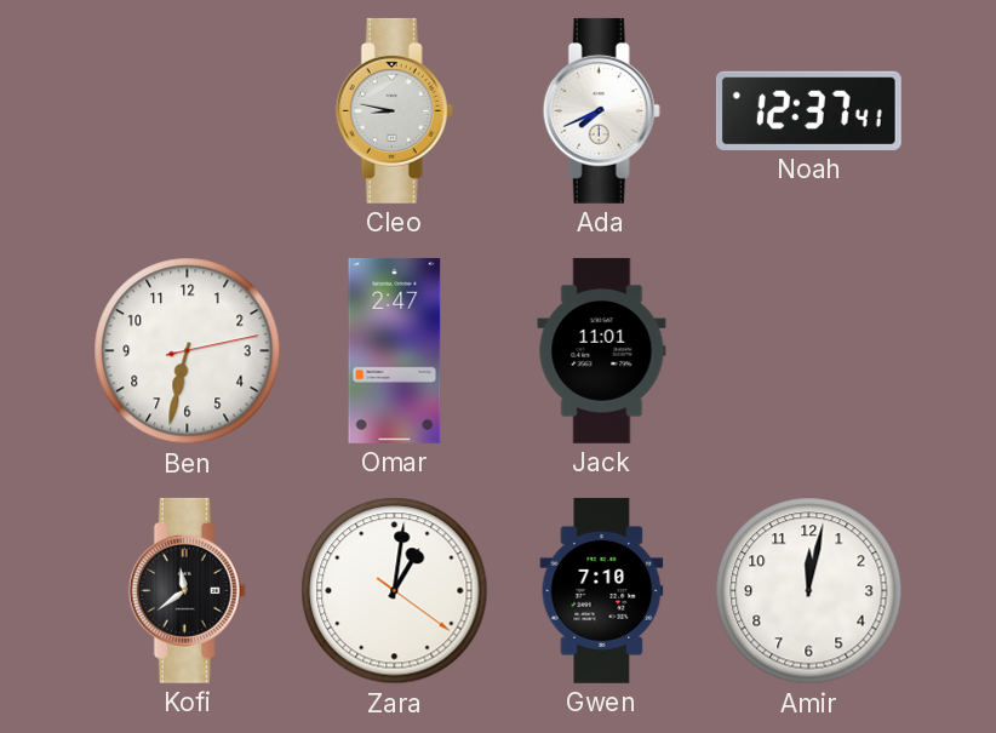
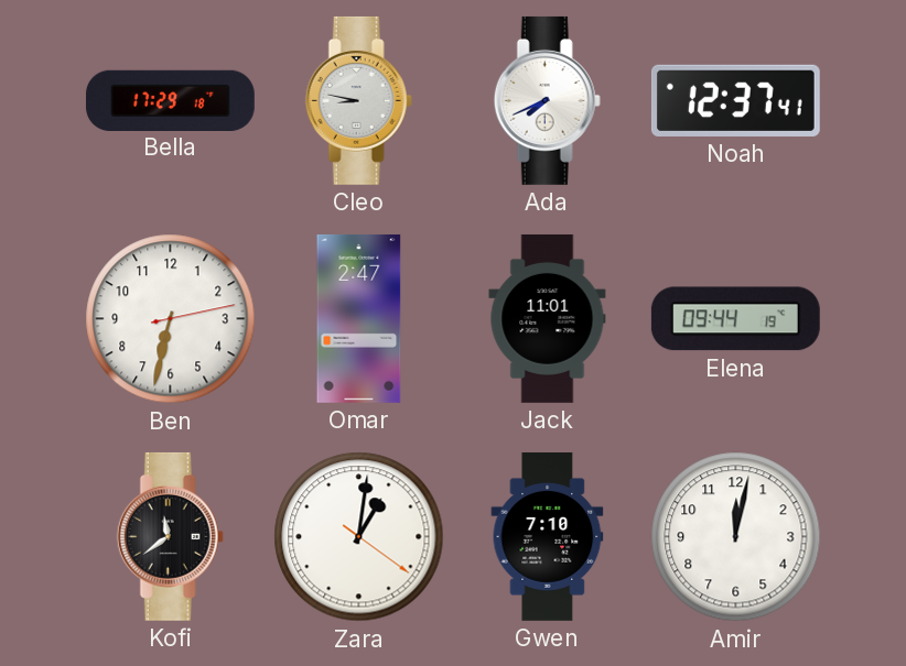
Bella: none -> 17:29
Elena: none -> 09:44
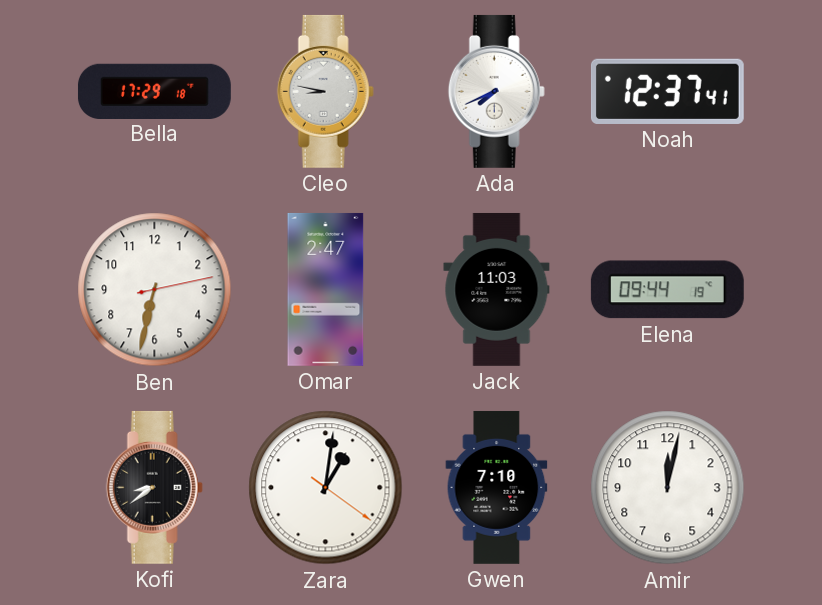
Jack: 11:01 -> 11:03
Kofi: 11:39 -> 8:39
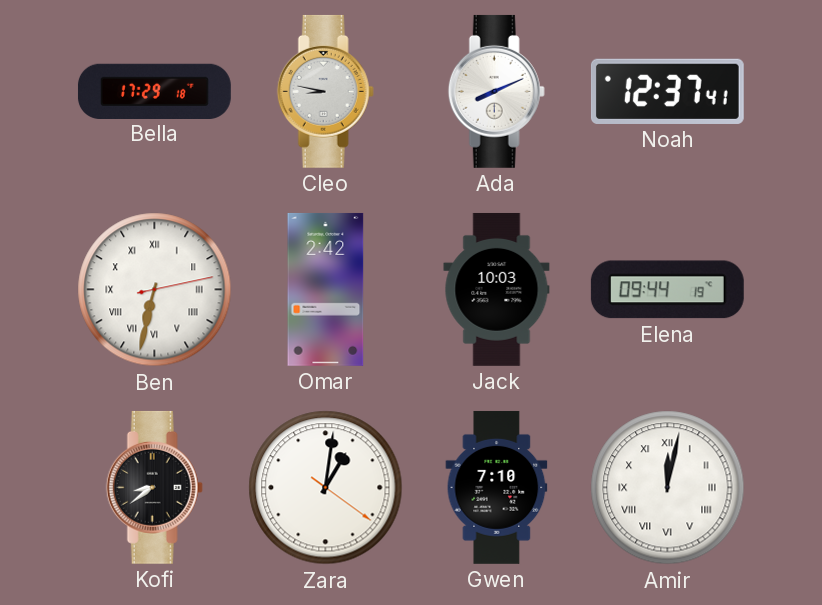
Ada: 7:41 -> 8:11
Ben numerals: Arabic -> Roman
Omar: 2:47 -> 2:42
Jack: 11:03 -> 10:03
Amir numerals: Arabic -> Roman
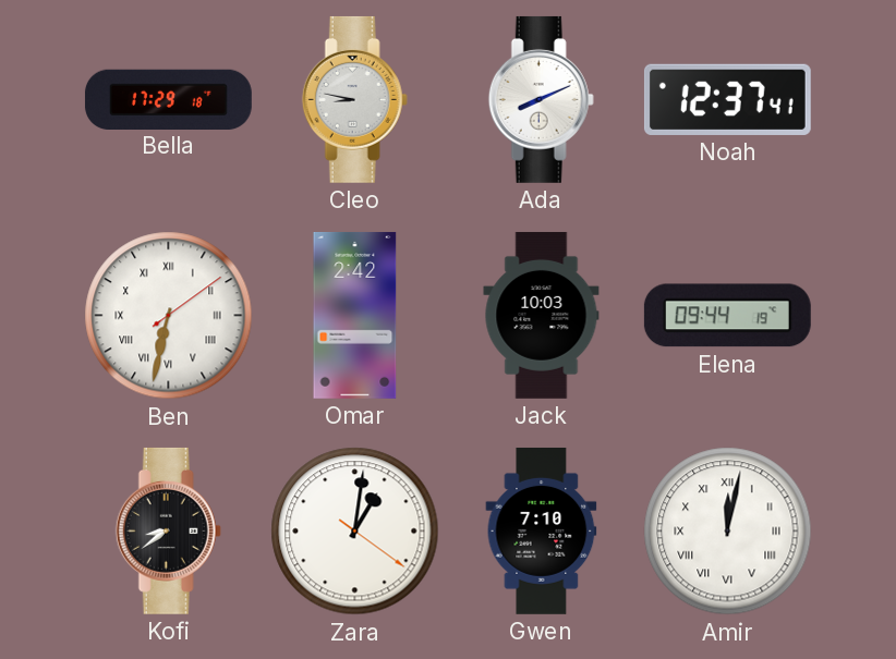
Ben: 6:32:13 -> 6:32:09
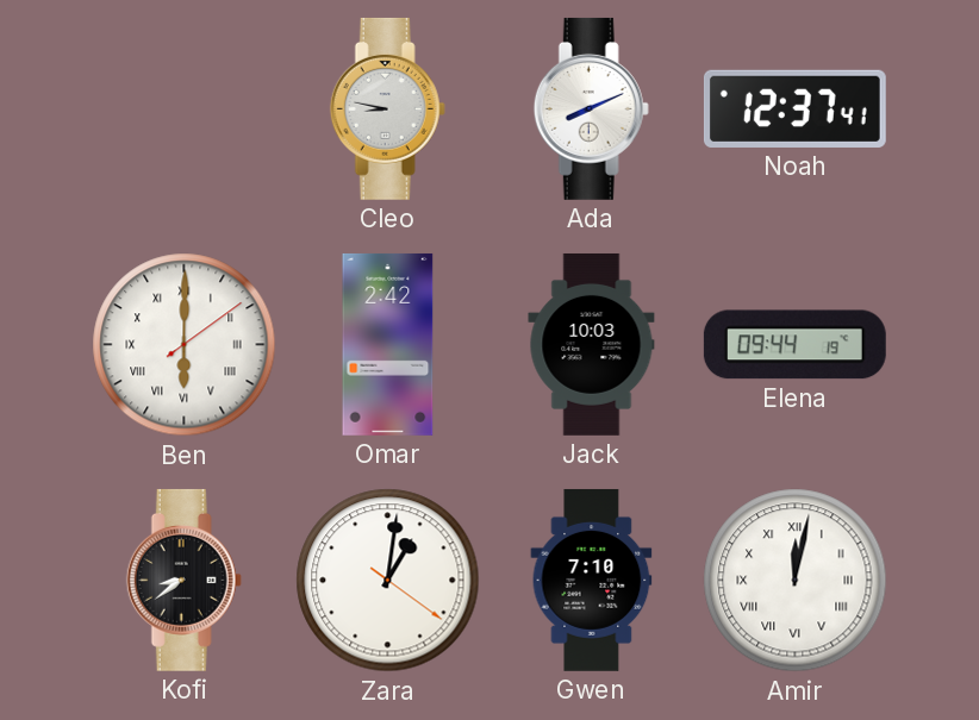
Bella: 17:29 -> none
Ben: 6:32 -> 6:00
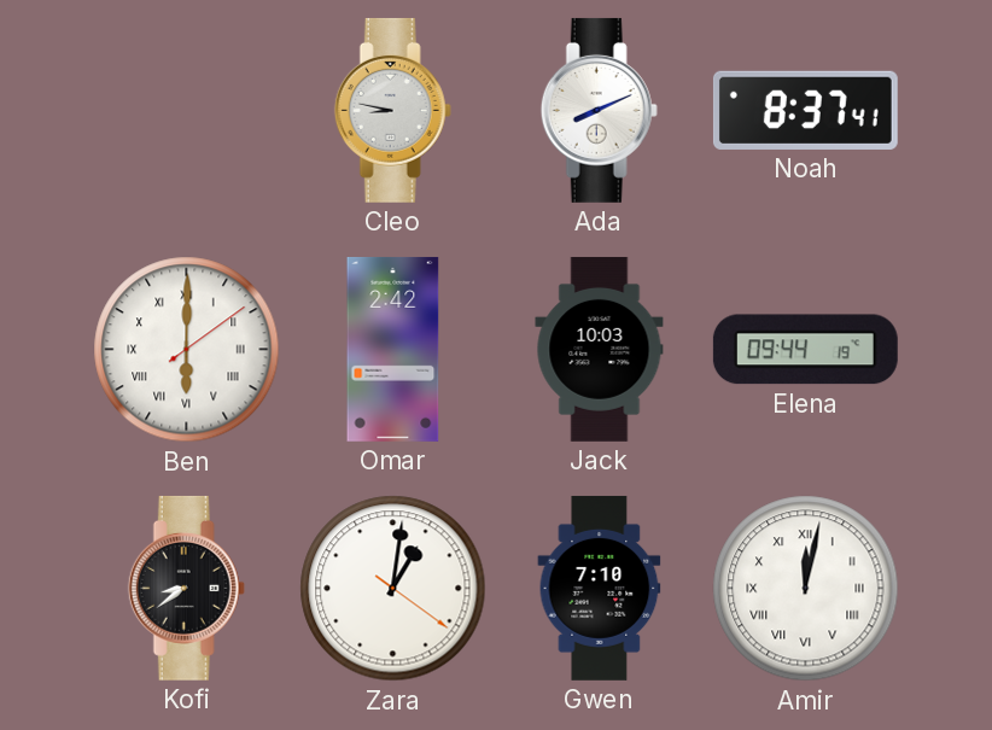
Noah: 12:37 -> 8:37
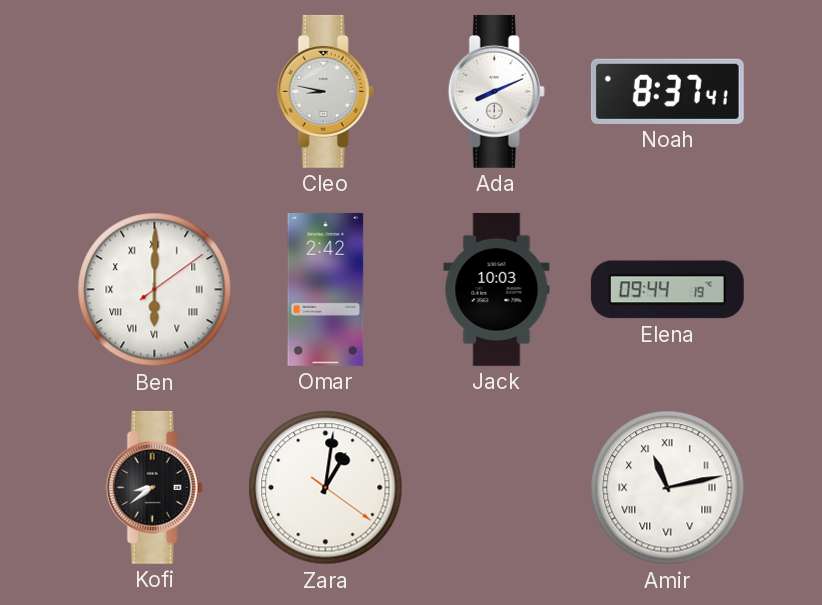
Gwen: 7:10 -> none
Amir: 12:02 -> 11:13
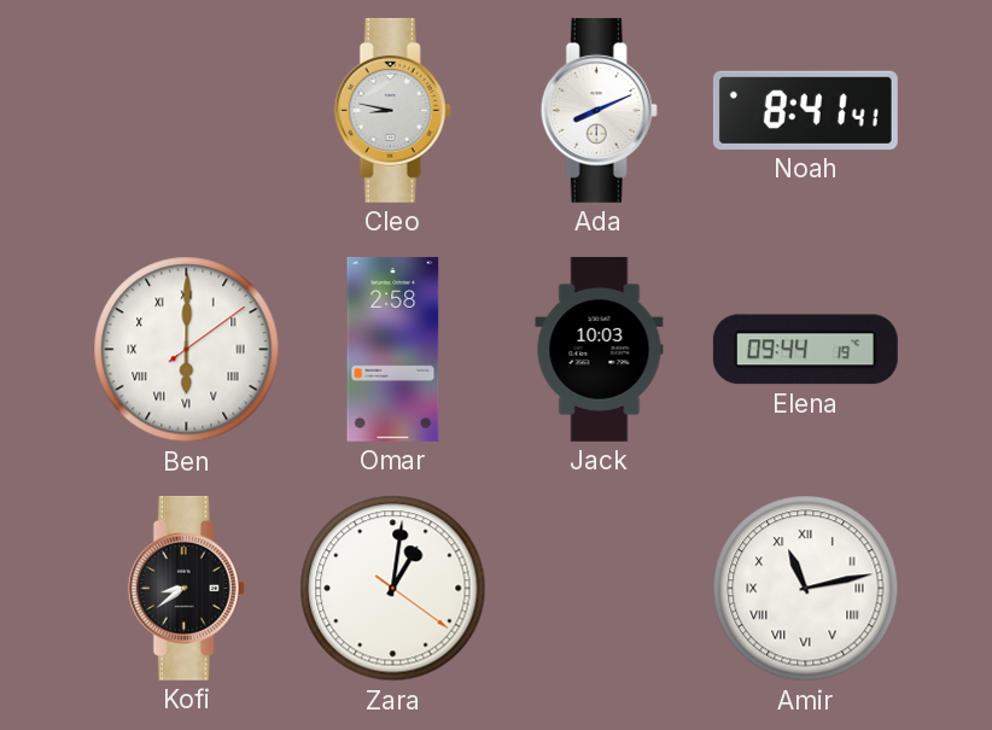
Noah: 8:37 -> 8:41
Omar: 2:42 -> 2:58
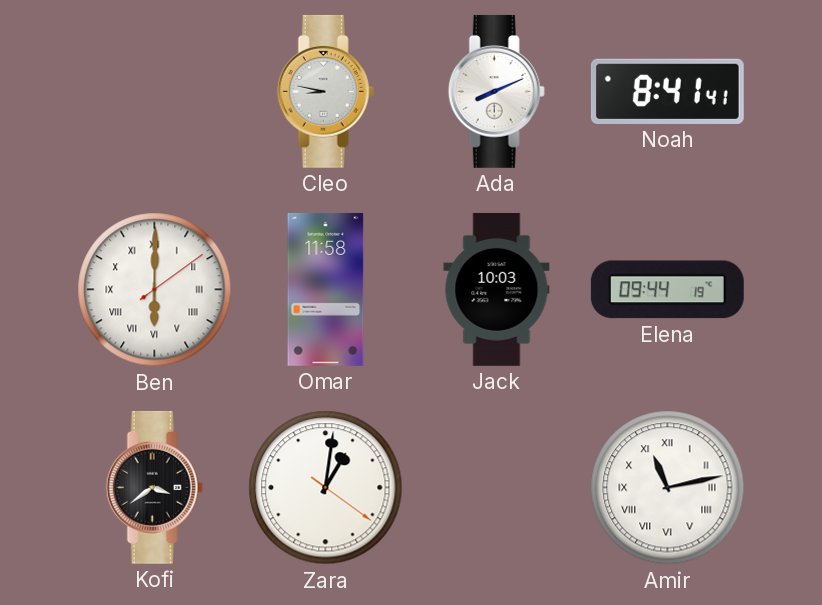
Omar: 2:58 -> 11:58
Kofi: 8:39 -> 3:39
